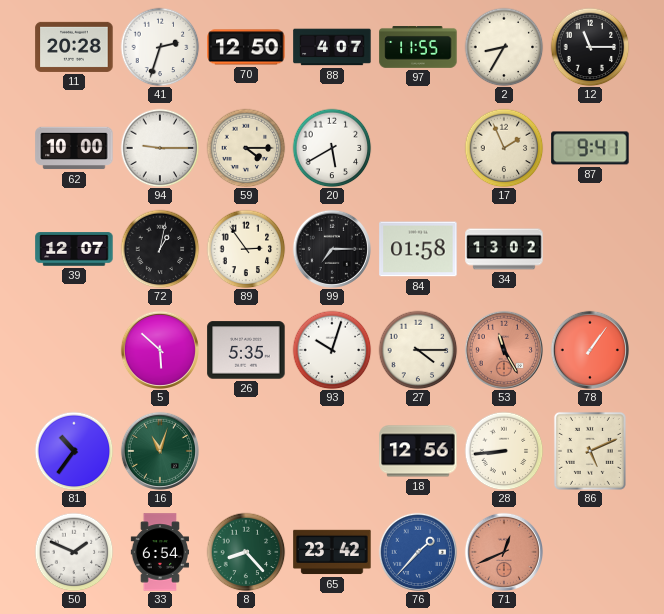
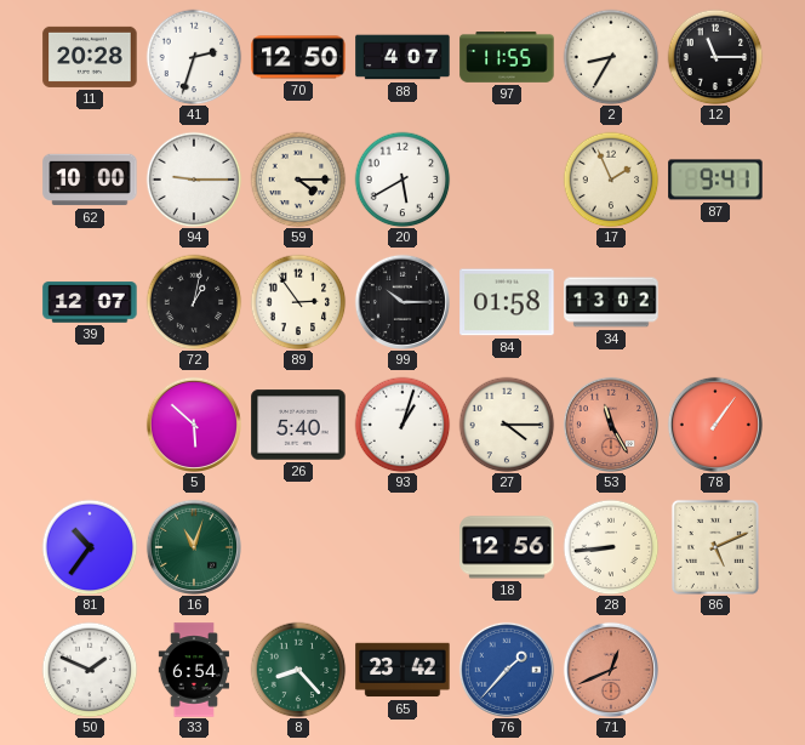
99: 7:15 -> 10:15
26: 5:35 -> 5:40
93: 10:03 -> 1:03
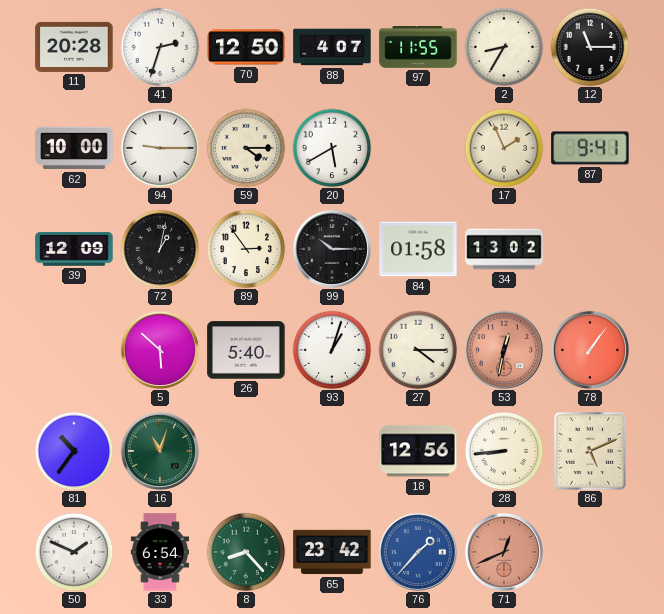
39: 12:07 -> 12:09
53: 11:25 -> 12:32
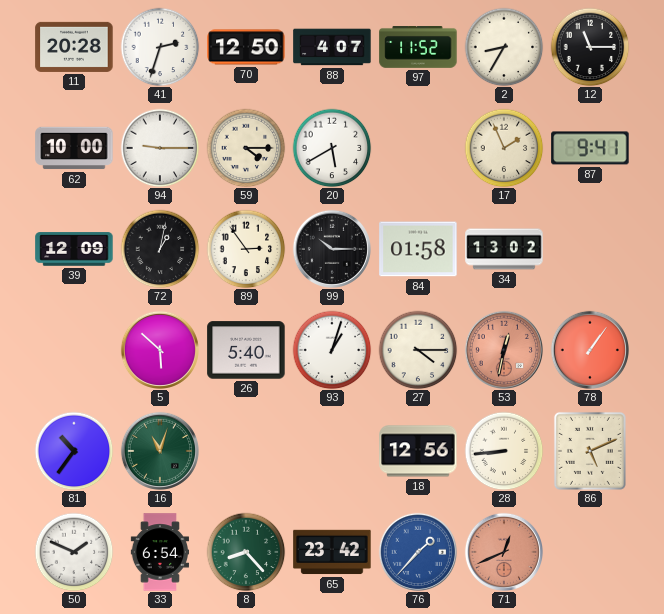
97: 11:55 -> 11:52
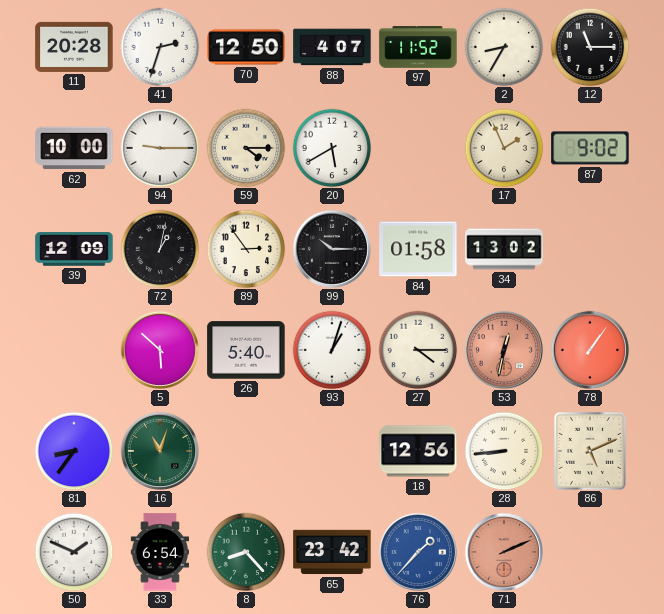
87: 9:41 -> 9:02
81: 10:36 -> 8:36
71: 12:41 -> 2:11
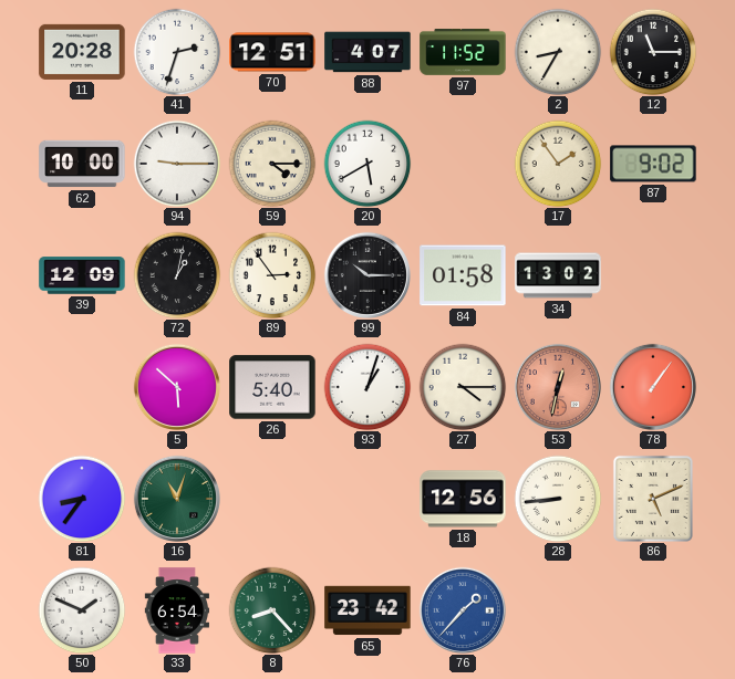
70: 12:50 -> 12:51
17: 1:56 -> 1:54
71: 2:11 -> none
